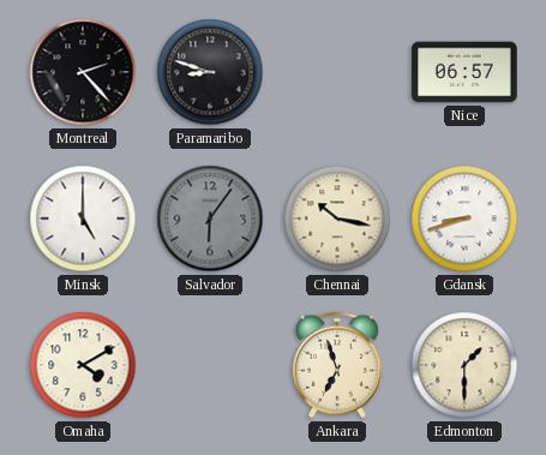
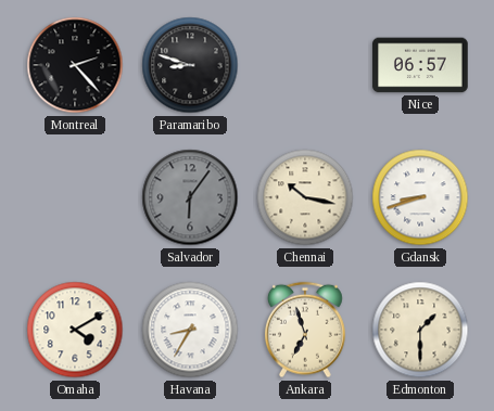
Minsk: 5:00 -> none
Havana: none -> 8:35
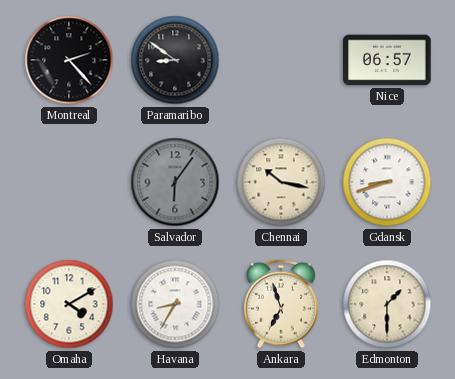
Paramaribo: 8:48 -> 8:51
